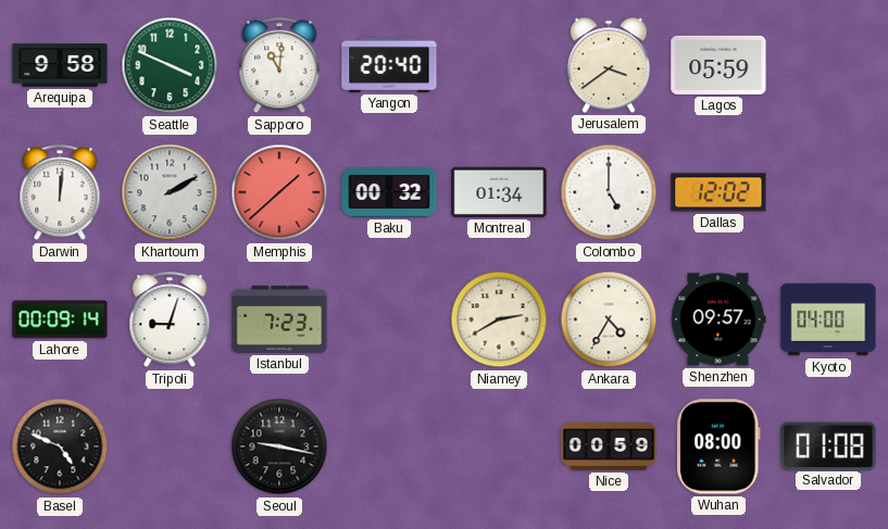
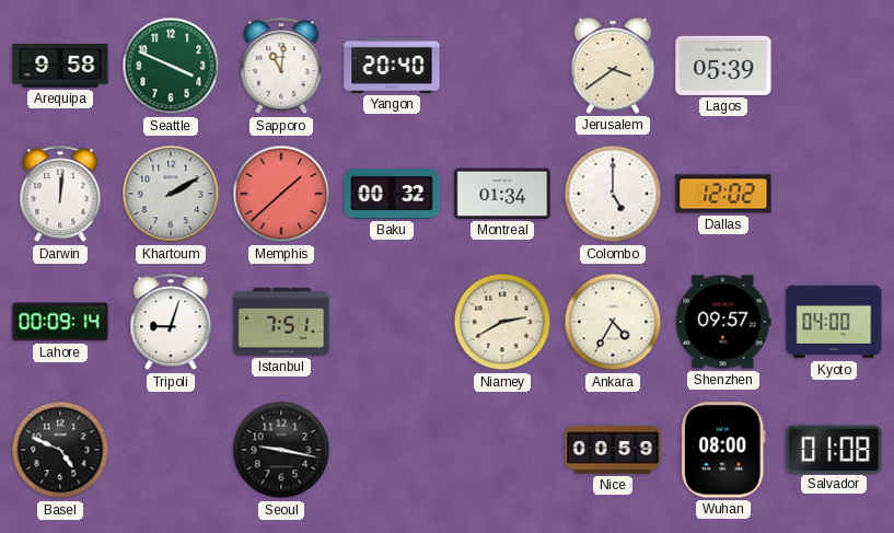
Lagos: 05:59 -> 05:39
Istanbul: 7:23 -> 7:51
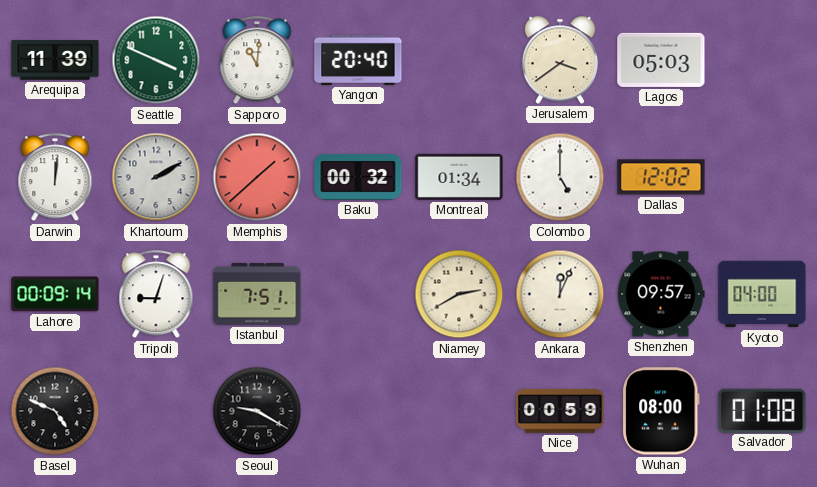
Arequipa: 9:58 -> 11:39
Lagos: 05:39 -> 05:03
Ankara: 4:35 -> 12:04
Seoul: 9:17 -> 9:20
